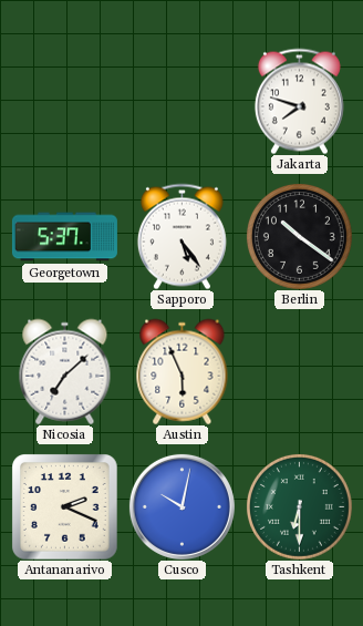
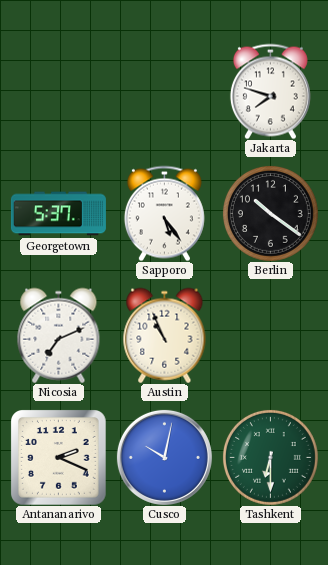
Nicosia: 7:08 -> 7:11
Austin: 5:56 -> 10:56
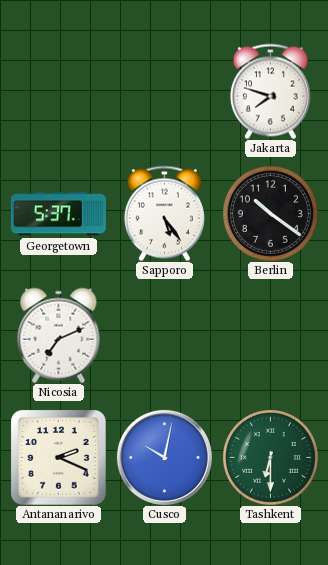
Austin: 10:56 -> none
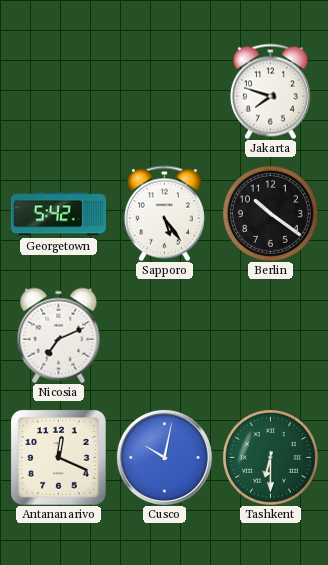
Georgetown: 5:37 -> 5:42
Antananarivo: 2:19 -> 12:19
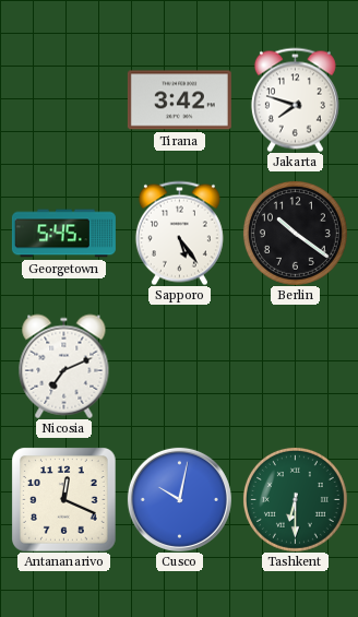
Tirana: none -> 3:42
Georgetown: 5:42 -> 5:45
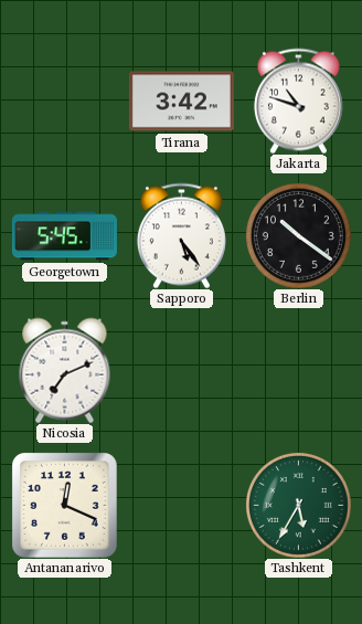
Jakarta: 7:48 -> 10:48
Cusco: 10:02 -> none
Tashkent: 6:30 -> 5:35
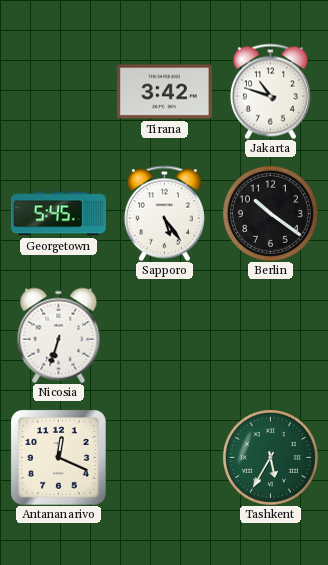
Nicosia: 7:11 -> 6:33
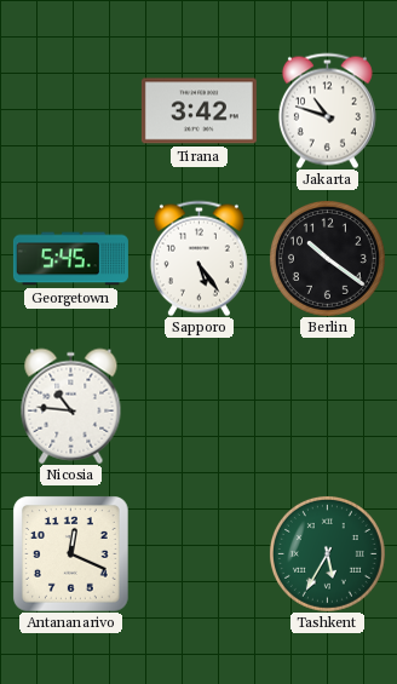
Nicosia: 6:33 -> 10:46
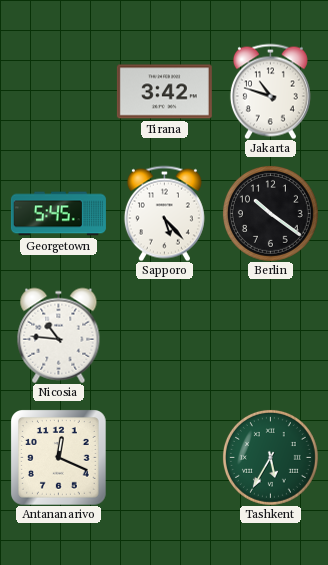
Sapporo: 5:24 -> 5:23
